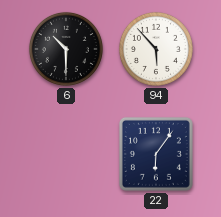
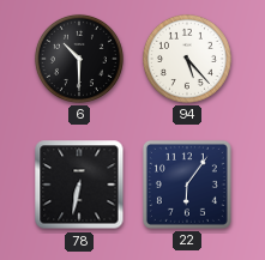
94: 5:53 -> 5:23
78: none -> 6:32
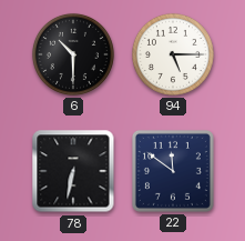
94: 5:23 -> 5:15
22: 6:06 -> 11:51
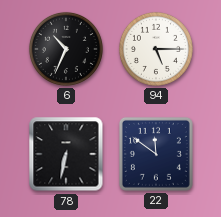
6: 10:30 -> 10:34
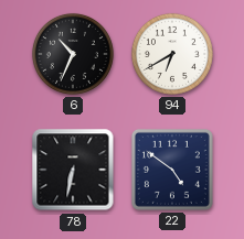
94: 5:15 -> 6:40
22: 11:51 -> 4:51
